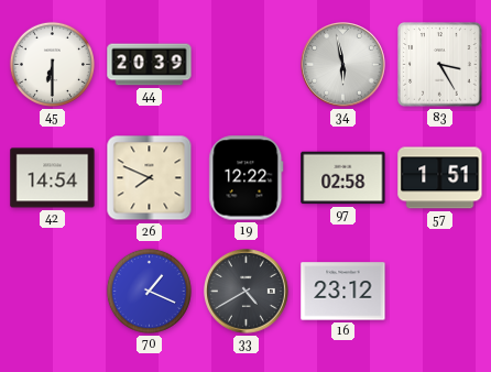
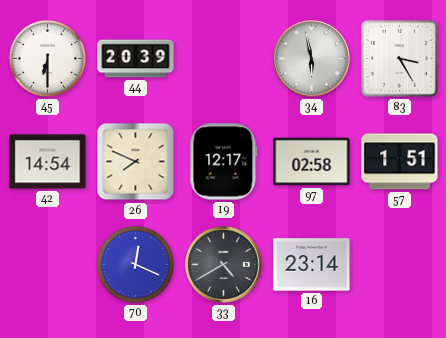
19: 12:22 -> 12:17
70: 1:19 -> 12:19
16: 23:12 -> 23:14
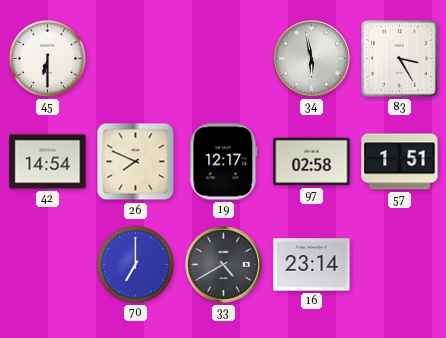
44: 20:39 -> none
70: 12:19 -> 7:00
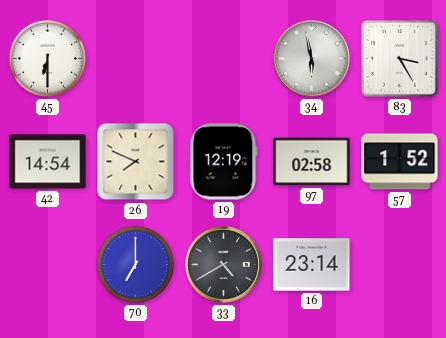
19: 12:17 -> 12:19
57: 1:51 -> 1:52
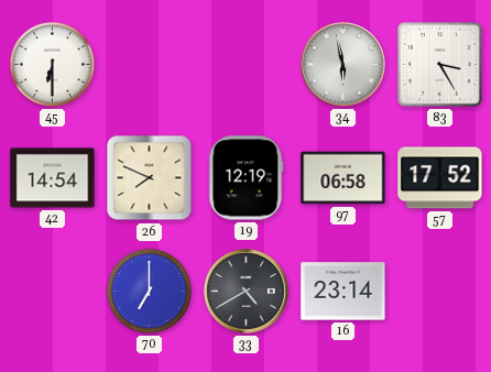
97: 02:58 -> 06:58
57: 1:52 -> 17:52
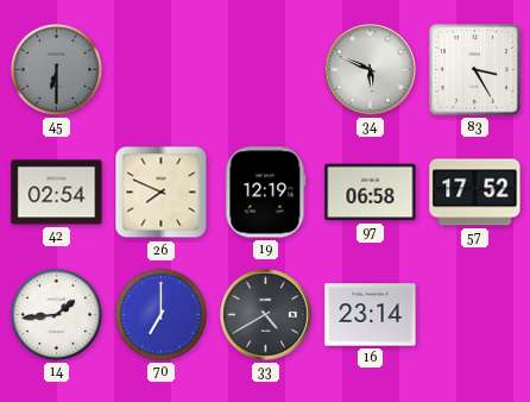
45 dial: white -> grey
34: 5:58 -> 5:49
42: 14:54 -> 02:54
14: none -> 1:44
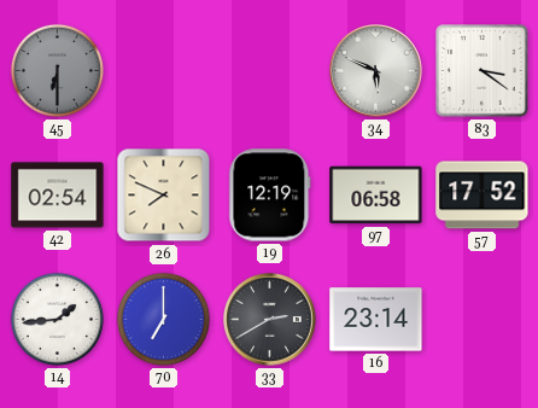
83: 3:25 -> 3:21
33: 4:40 -> 2:40
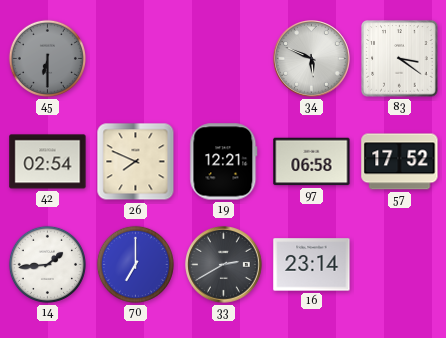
19: 12:19 -> 12:21
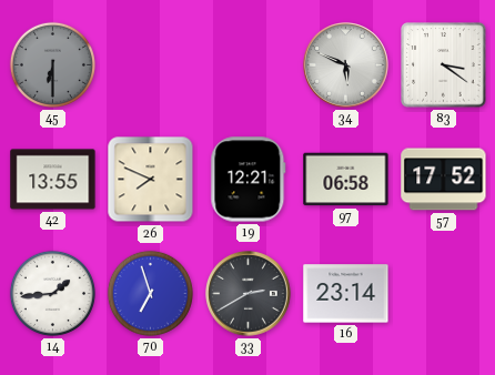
42: 02:54 -> 13:55
70: 7:00 -> 6:57
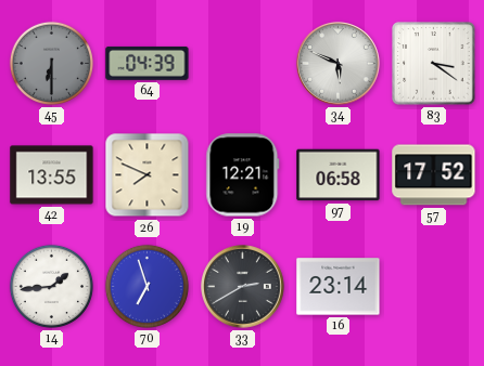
64: none -> 04:39
